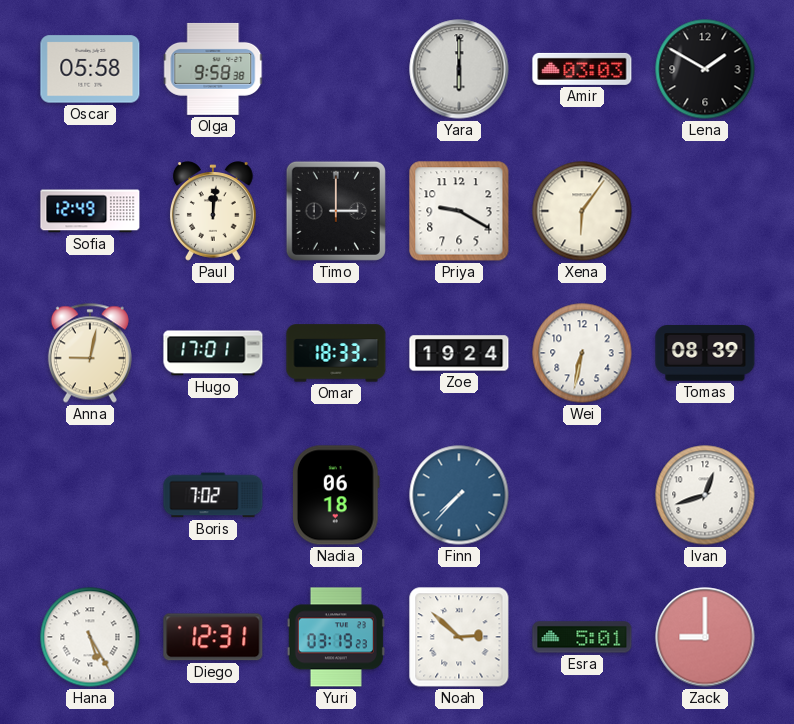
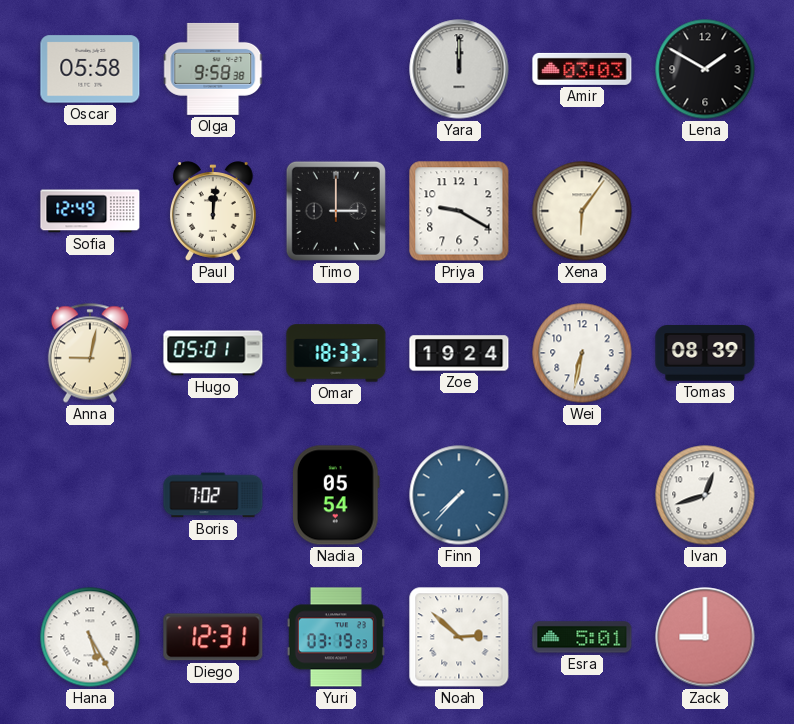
Yara: 6:00 -> 12:00
Hugo: 17:01 -> 05:01
Nadia: 06:18 -> 05:54
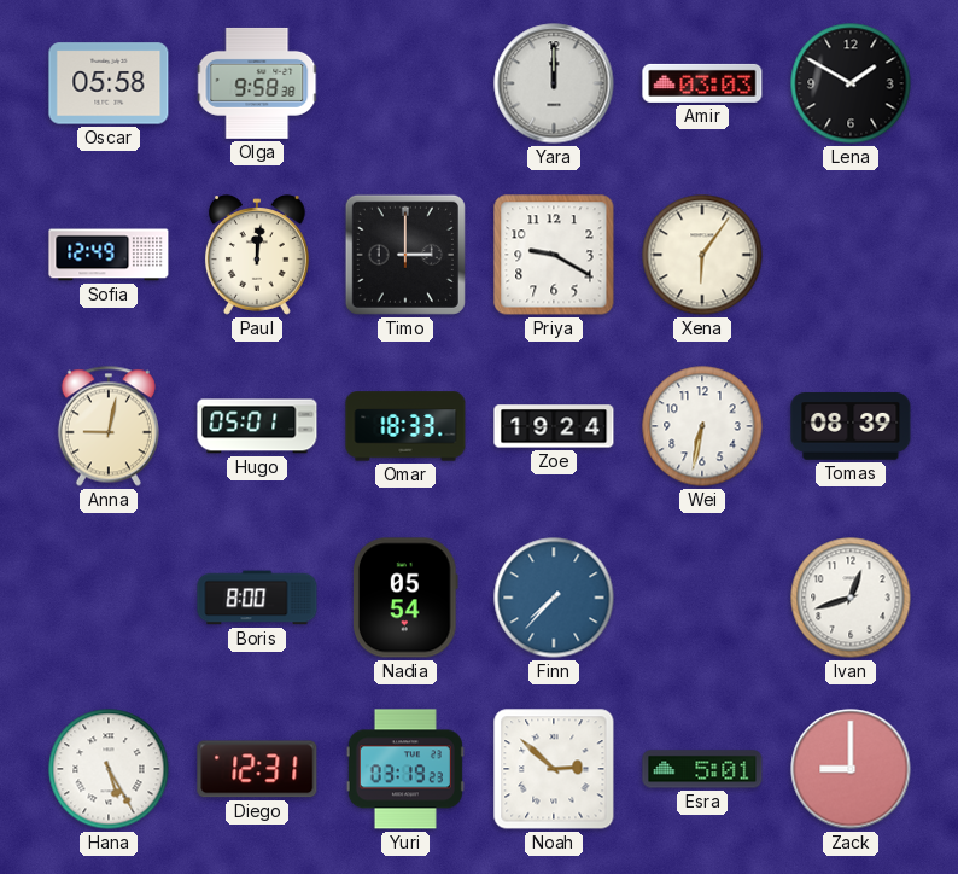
Boris: 7:02 -> 8:00
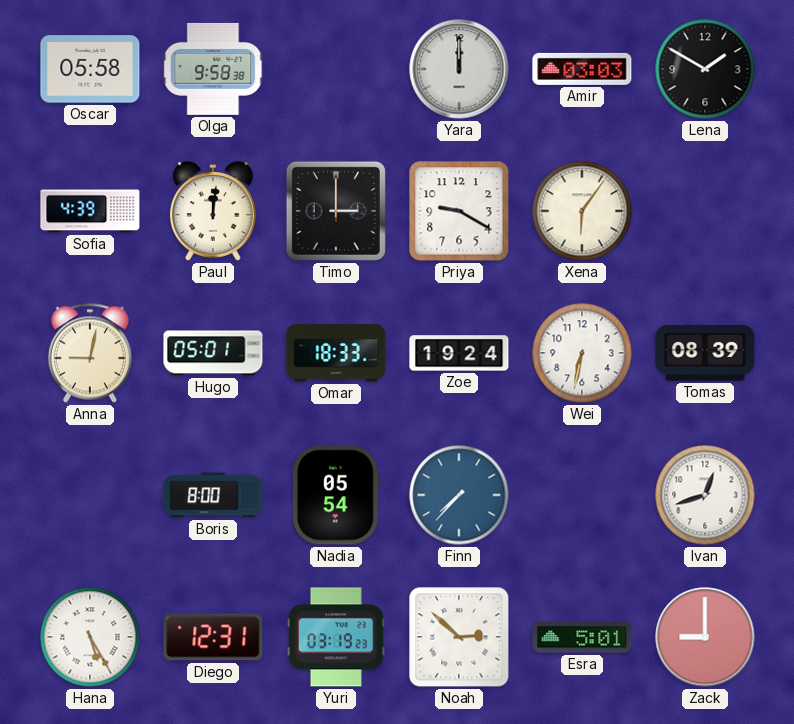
Sofia: 12:49 -> 4:39
